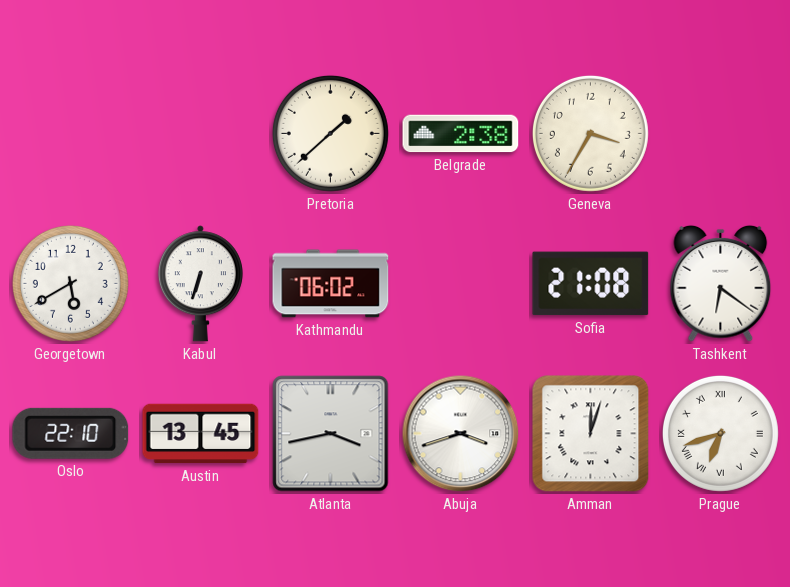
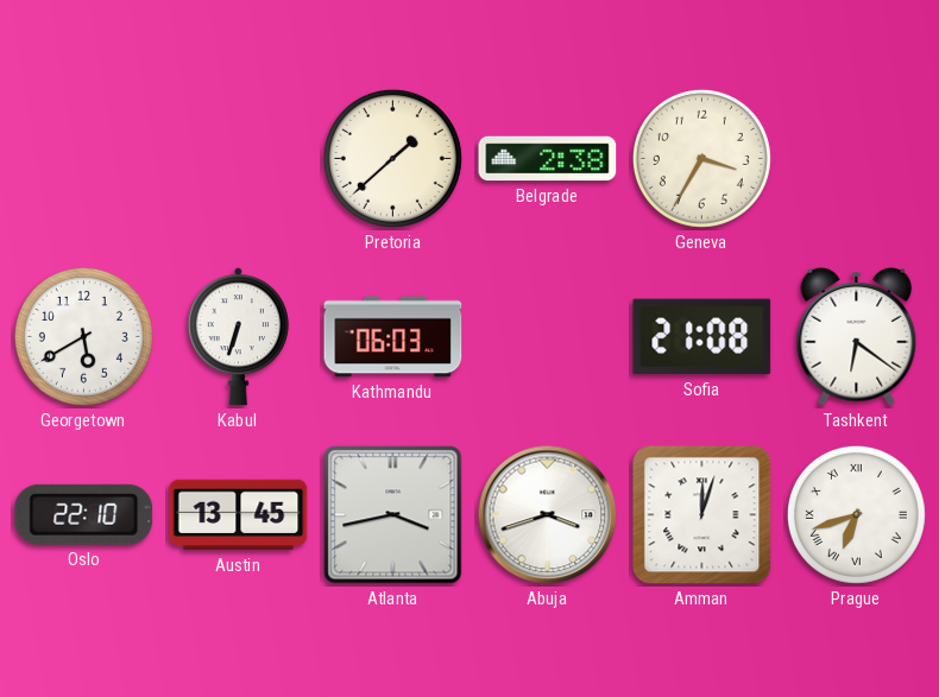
Kathmandu: 06:02 -> 06:03
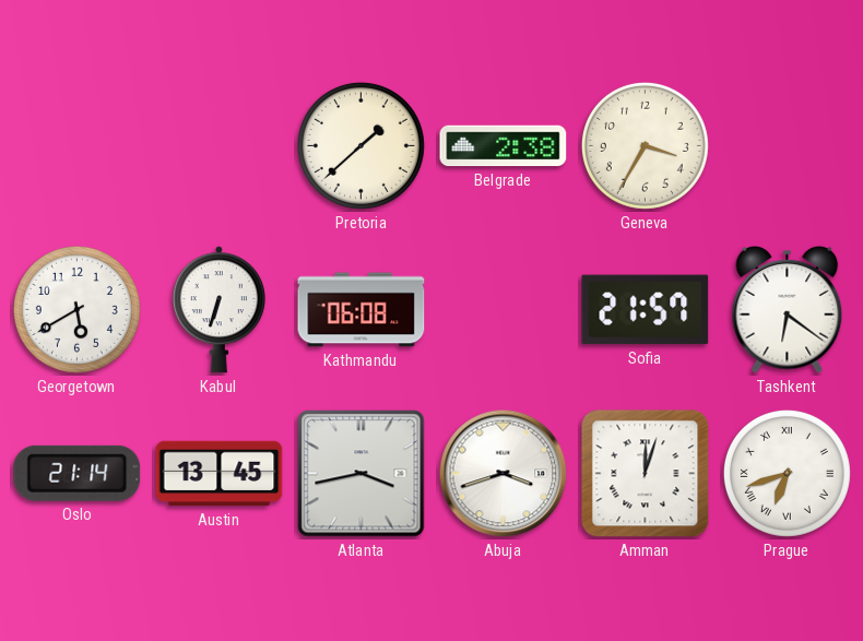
Kathmandu: 06:03 -> 06:08
Sofia: 21:08 -> 21:57
Oslo: 22:10 -> 21:14
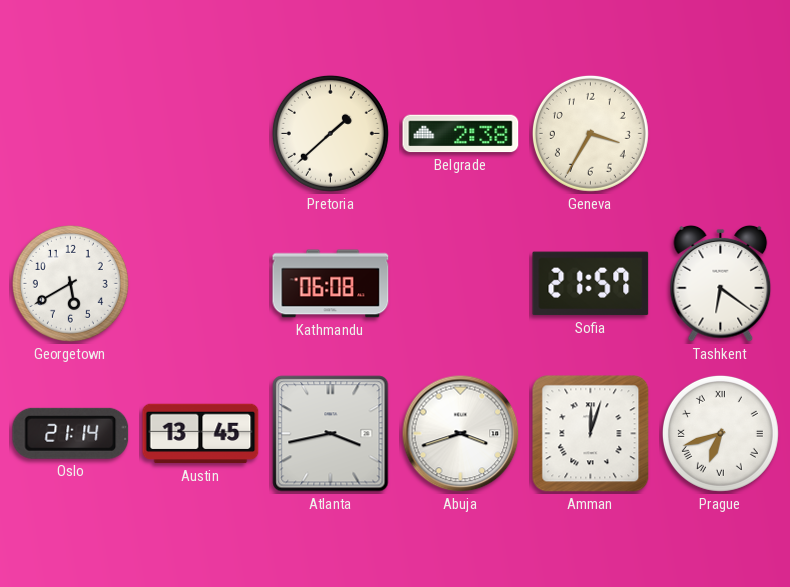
Kabul: 6:33 -> none
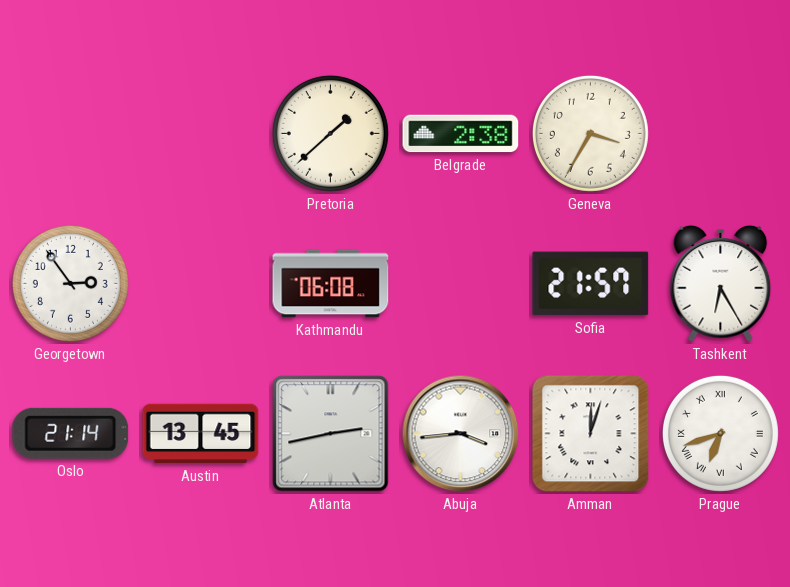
Georgetown: 5:40 -> 2:54
Tashkent: 6:21 -> 6:25
Atlanta: 3:43 -> 2:43
Abuja: 3:42 -> 3:44
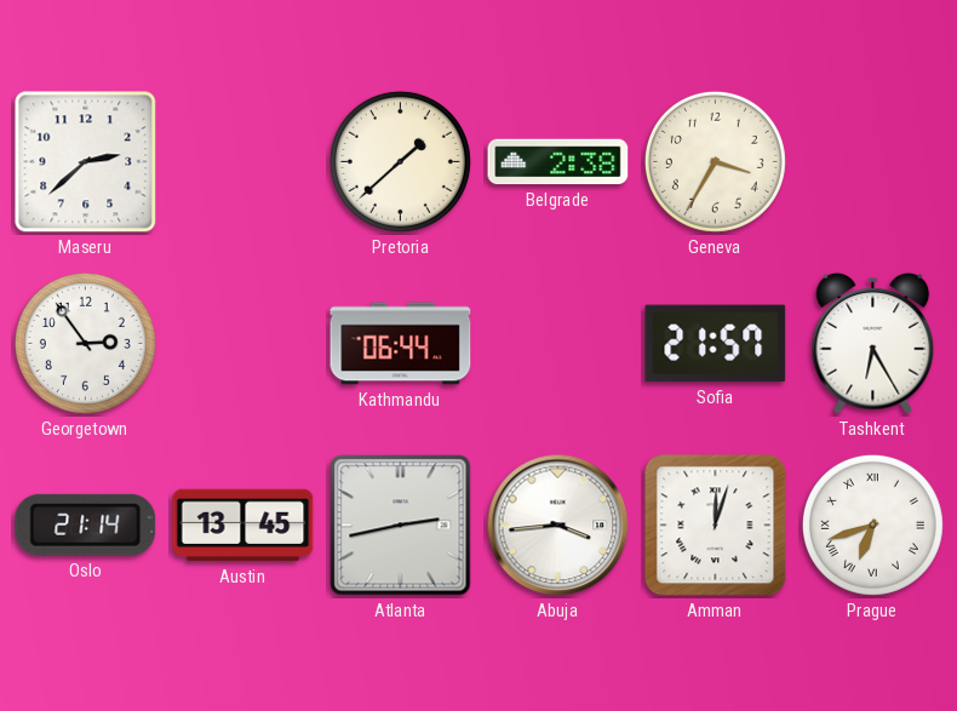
Maseru: none -> 2:38
Kathmandu: 06:08 -> 06:44
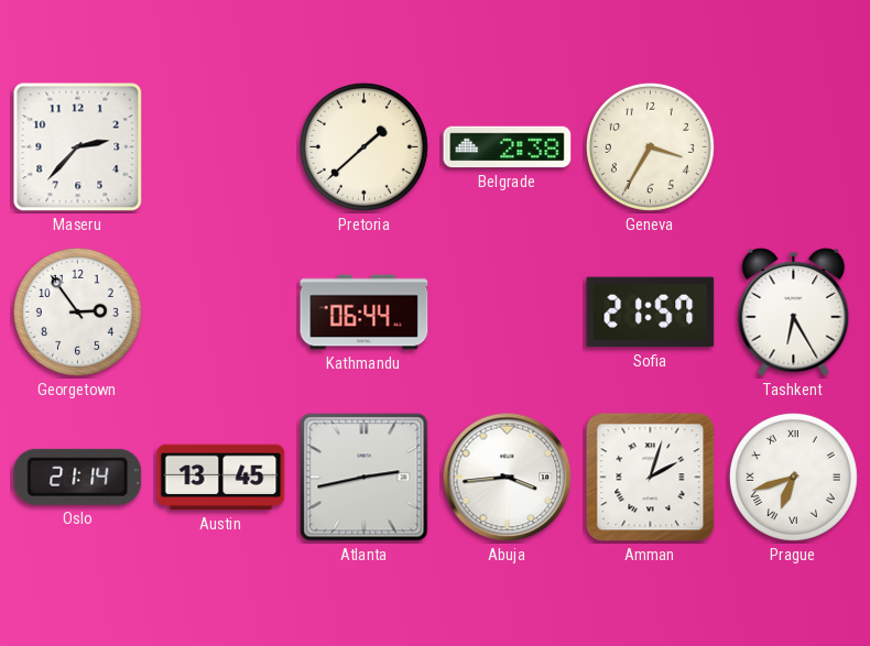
Maseru: 2:38 -> 2:37
Amman: 12:03 -> 2:03
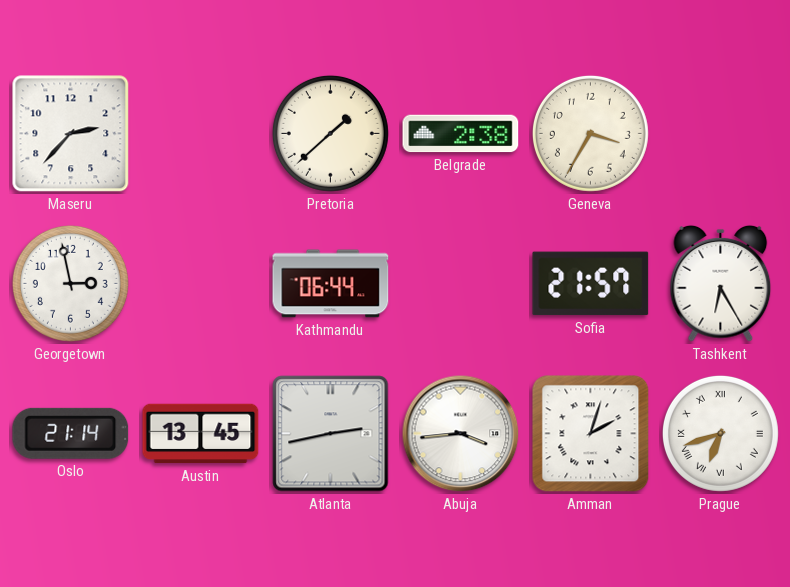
Georgetown: 2:54 -> 2:58
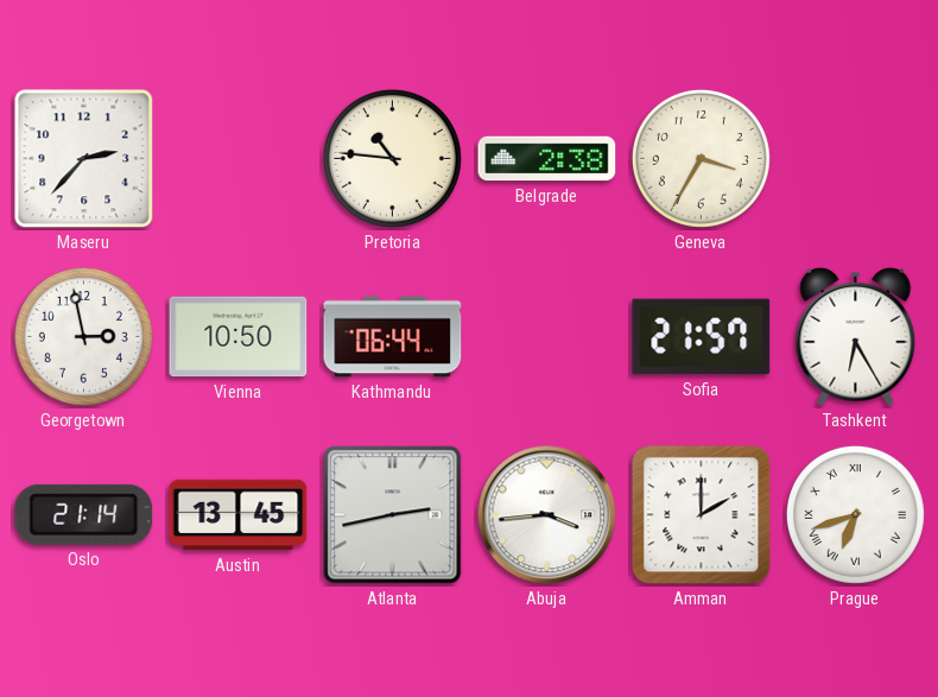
Pretoria: 1:38 -> 10:46
Vienna: none -> 10:50
Amman: 2:03 -> 2:00
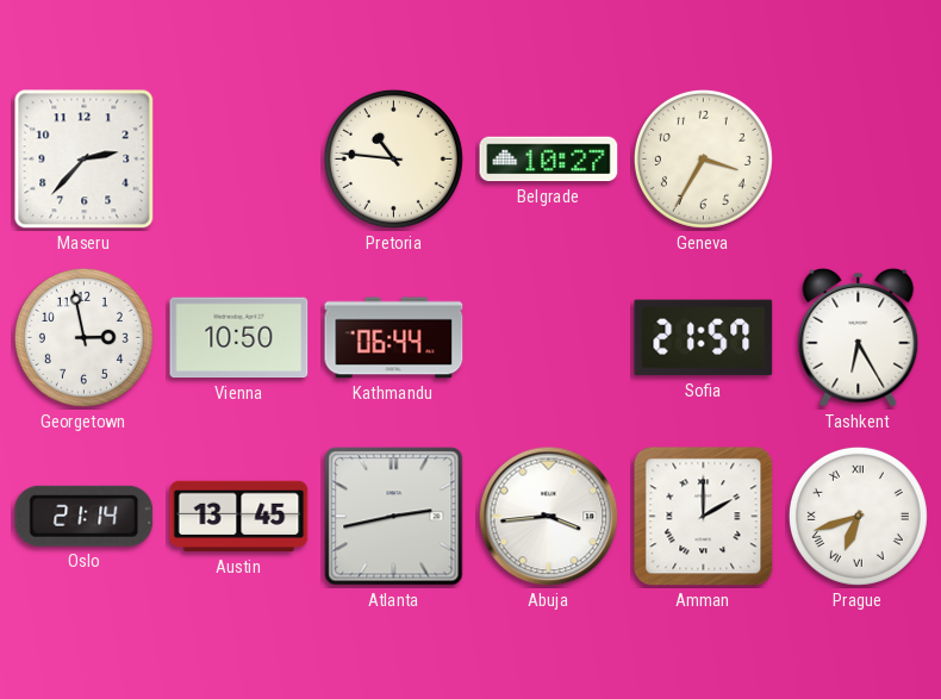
Belgrade: 2:38 -> 10:27
